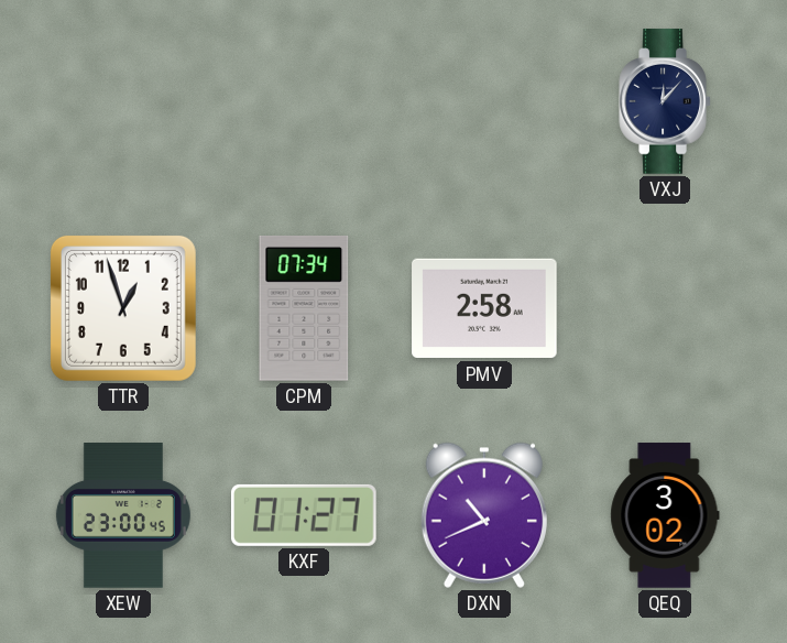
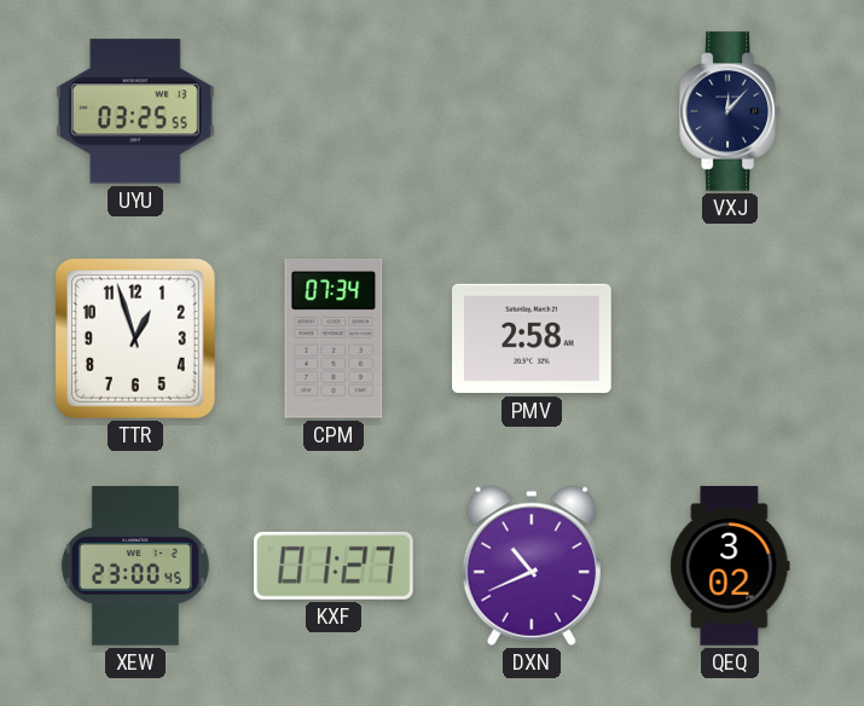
UYU: none -> 03:25
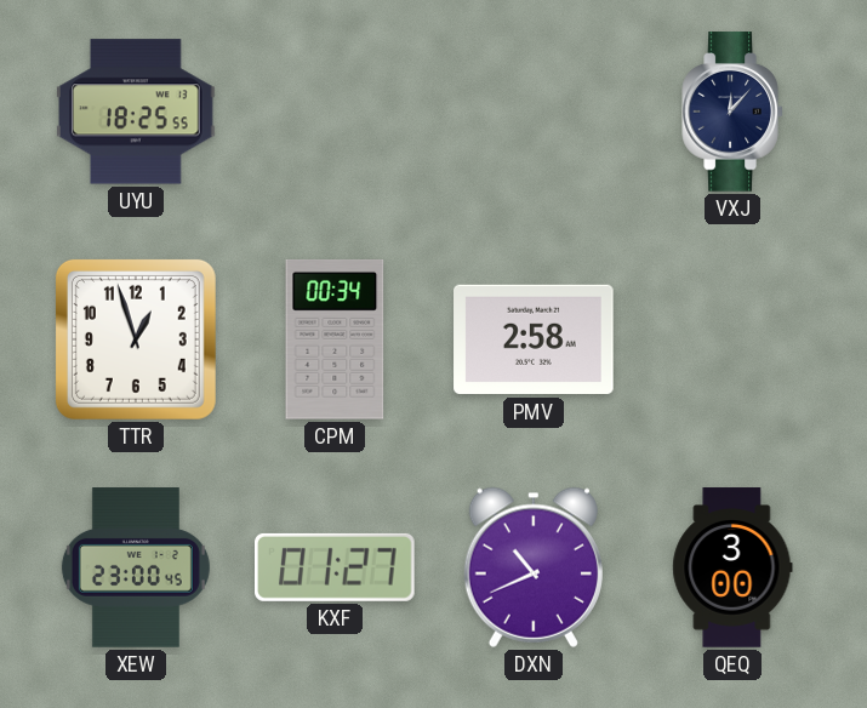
UYU: 03:25 -> 18:25
CPM: 07:34 -> 00:34
QEQ: 3:02 -> 3:00
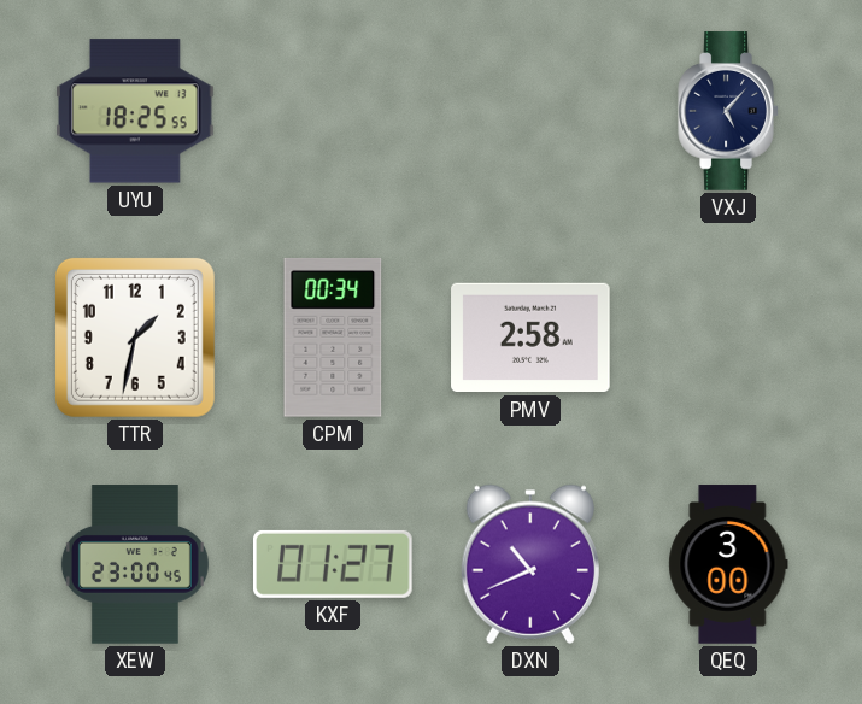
VXJ: 12:07 -> 5:07
TTR: 12:57 -> 1:32
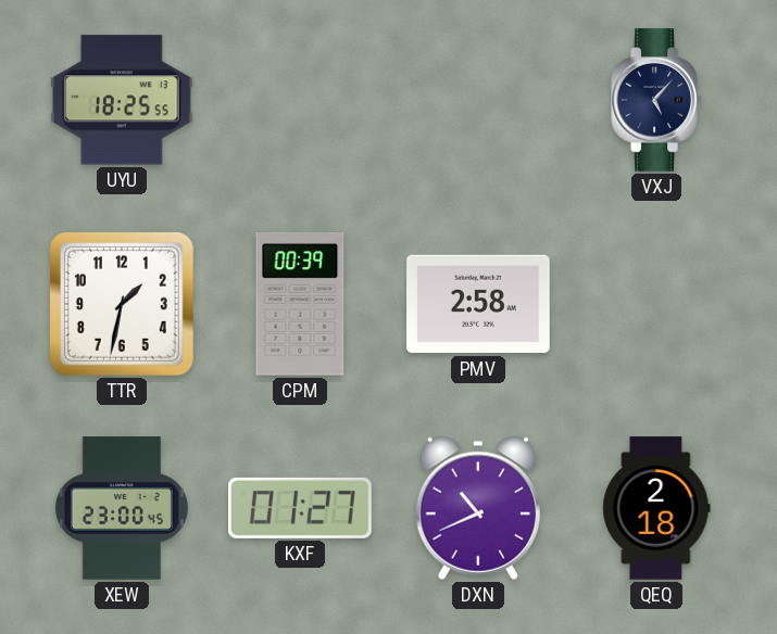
CPM: 00:34 -> 00:39
QEQ: 3:00 -> 2:18
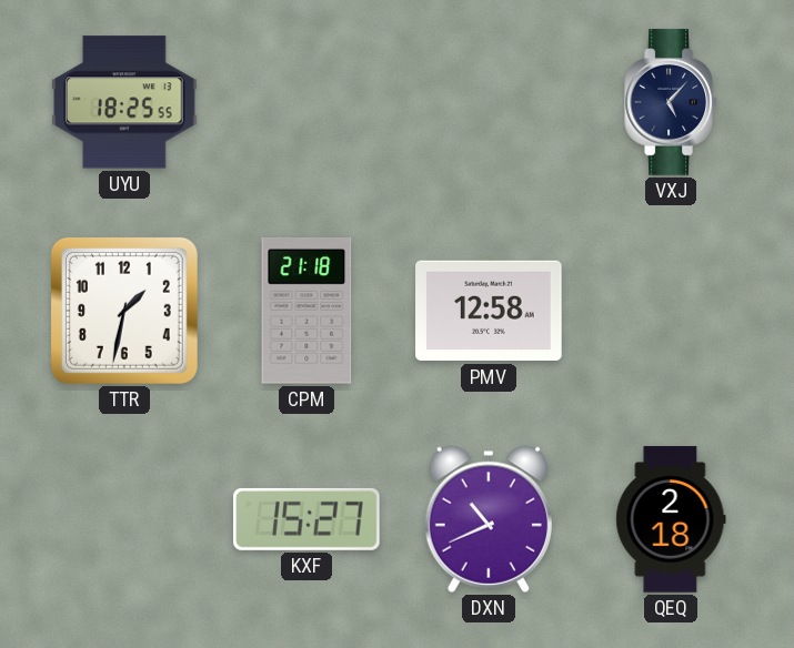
CPM: 00:39 -> 21:18
PMV: 2:58 -> 12:58
XEW: 23:00 -> none
KXF: 01:27 -> 15:27
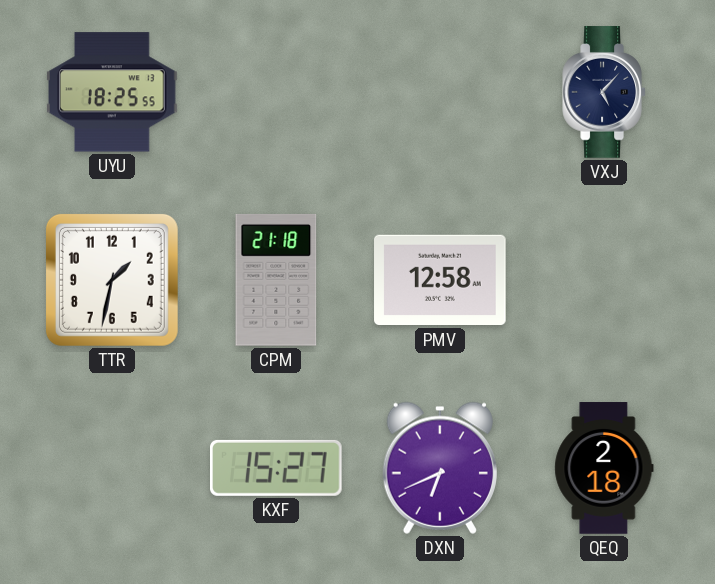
DXN: 10:41 -> 6:41
